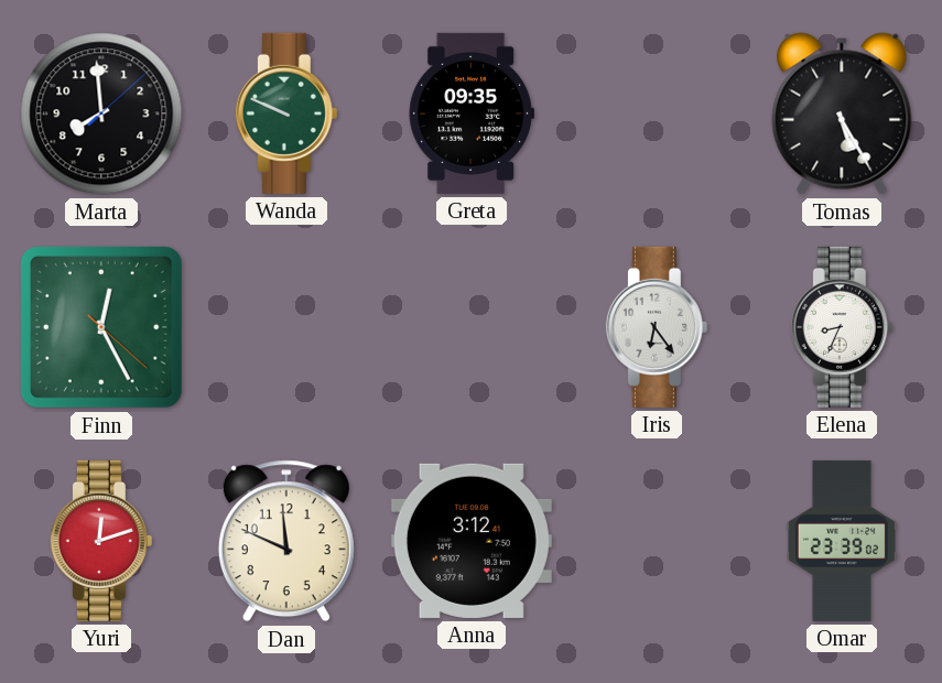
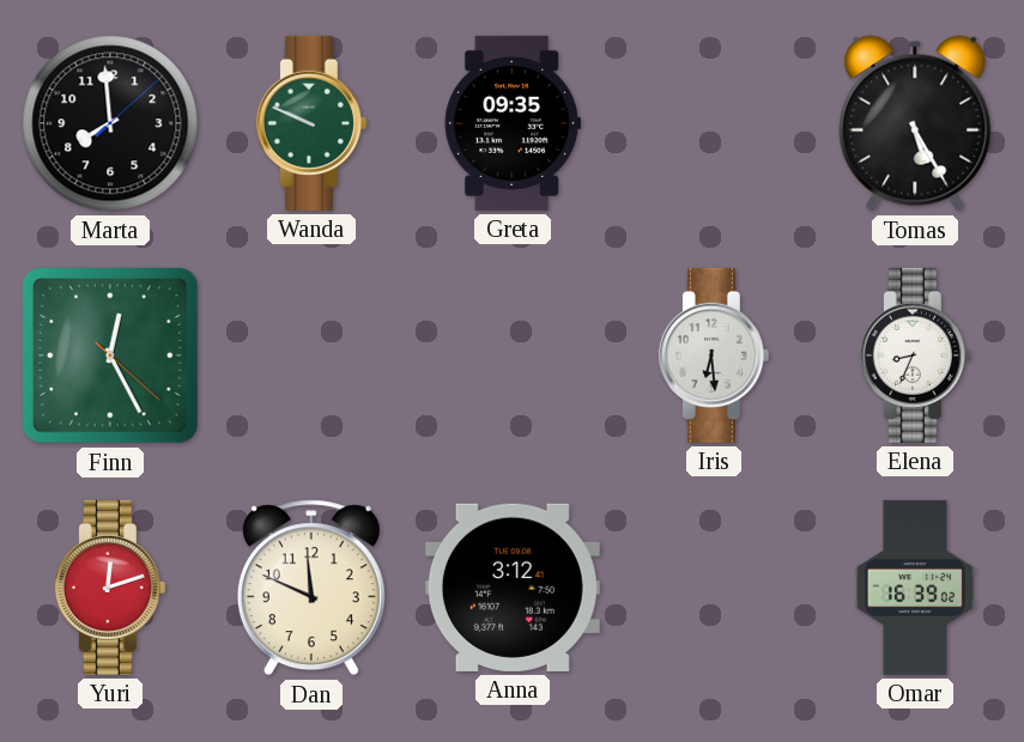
Iris: 6:24 -> 6:29
Omar: 23:39 -> 16:39
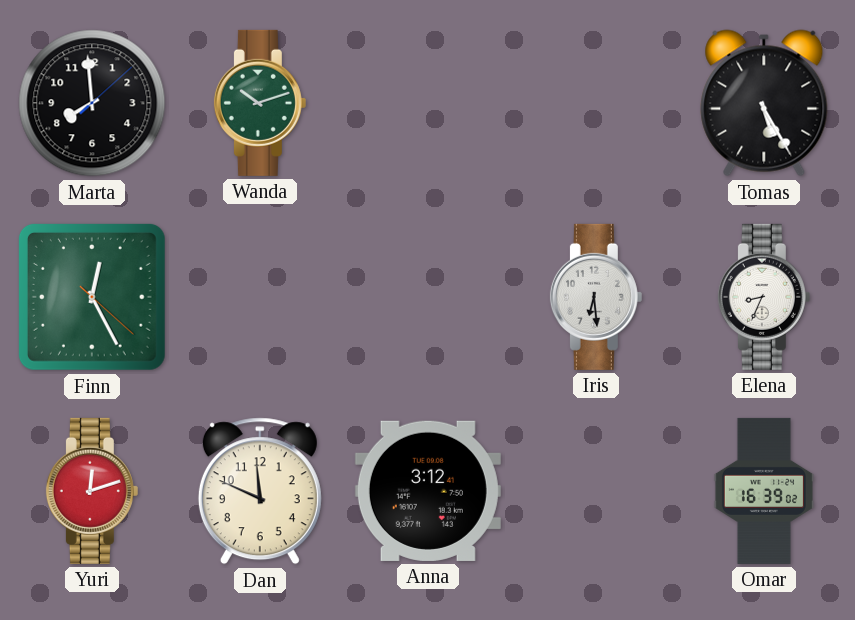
Wanda: 9:49 -> 10:12
Greta: 09:35 -> none
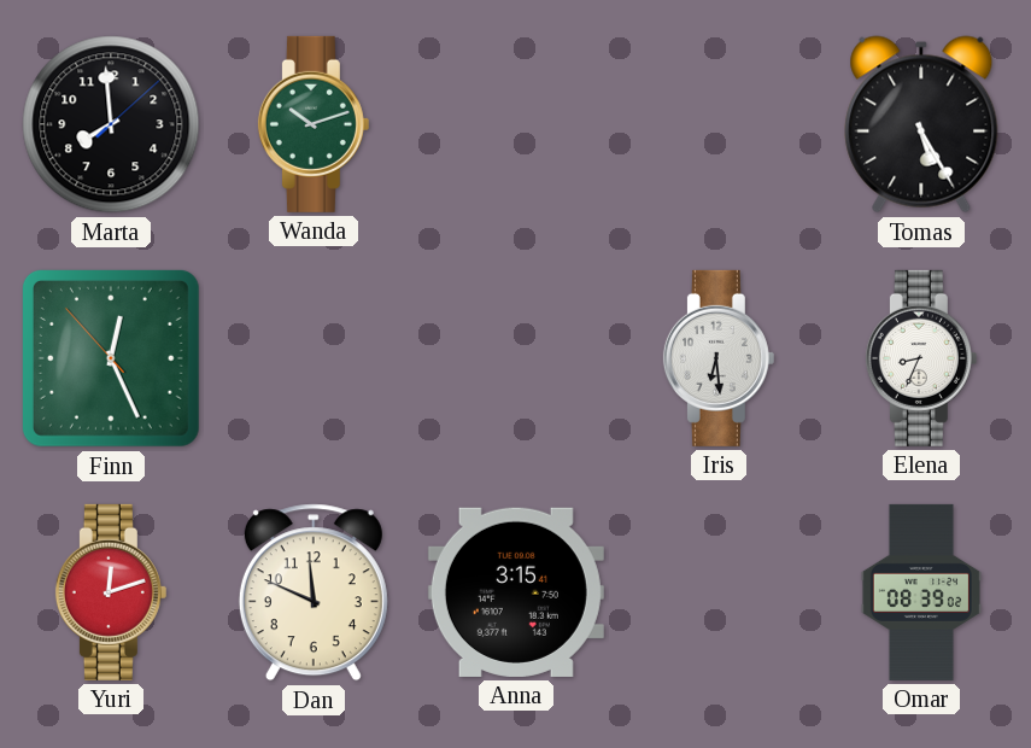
Finn: 12:25:22 -> 12:25:53
Anna: 3:12 -> 3:15
Omar: 16:39 -> 08:39
